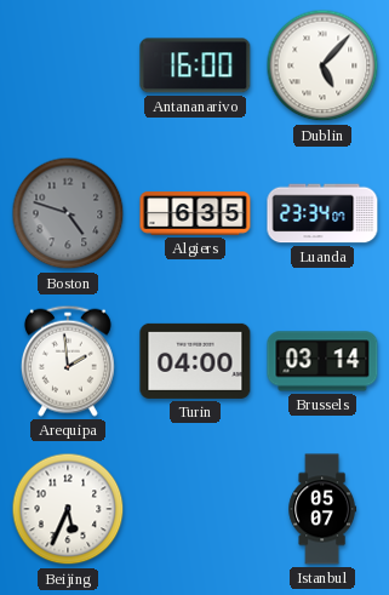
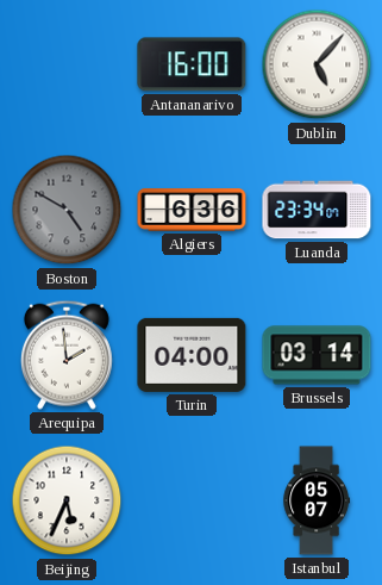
Boston: 4:48 -> 4:50
Algiers: 6:35 -> 6:36
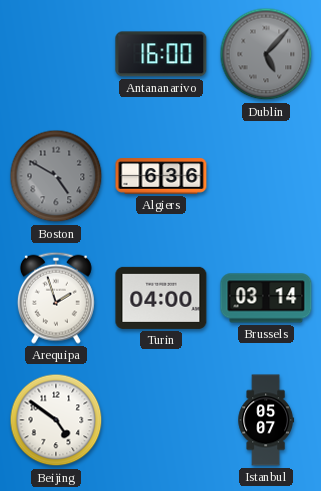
Dublin dial: white -> grey
Luanda: 23:34 -> none
Arequipa: 1:59 -> 1:57
Beijing: 5:34 -> 4:51
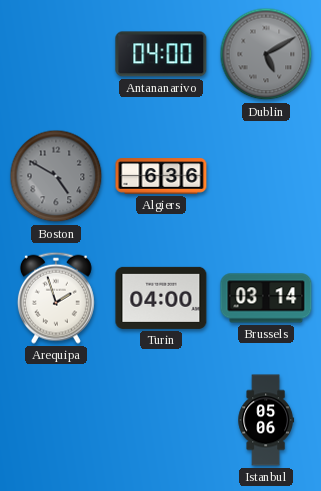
Antananarivo: 16:00 -> 04:00
Dublin: 5:07 -> 5:10
Beijing: 4:51 -> none
Istanbul: 05:07 -> 05:06
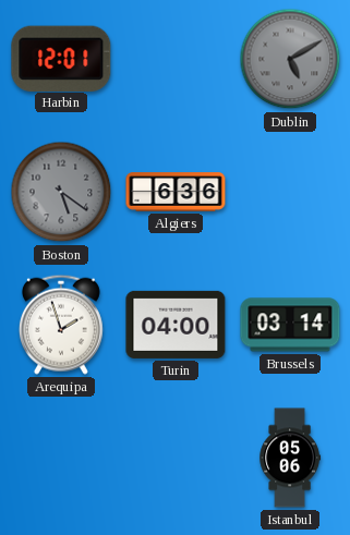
Harbin: none -> 12:01
Antananarivo: 04:00 -> none
Boston: 4:50 -> 5:21
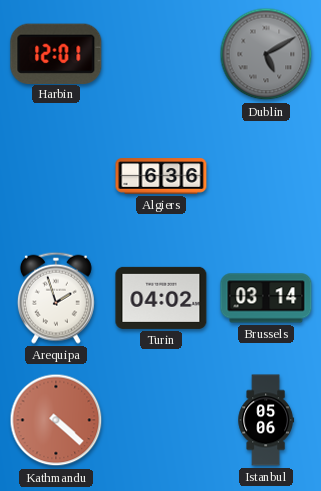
Boston: 5:21 -> none
Turin: 04:00 -> 04:02
Kathmandu: none -> 4:22
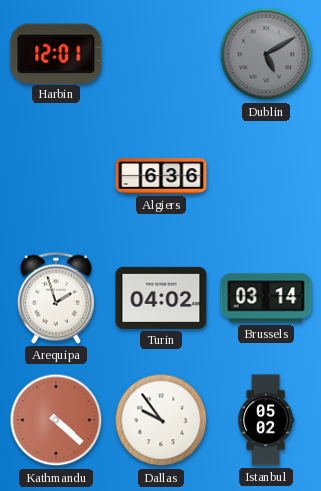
Dallas: none -> 9:54
Istanbul: 05:06 -> 05:02
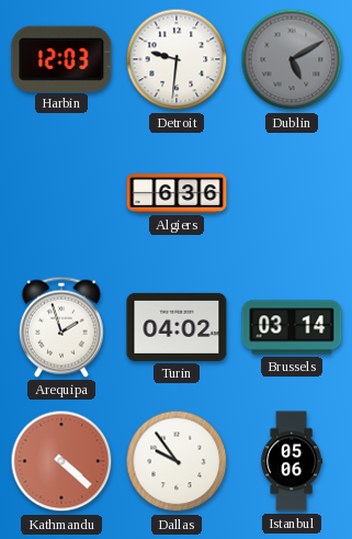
Harbin: 12:01 -> 12:03
Detroit: none -> 9:31
Istanbul: 05:02 -> 05:06
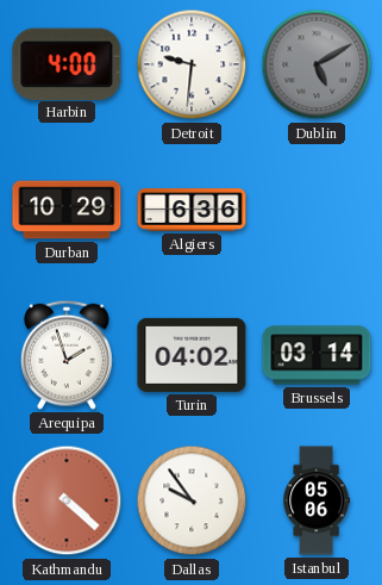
Harbin: 12:03 -> 4:00
Durban: none -> 10:29
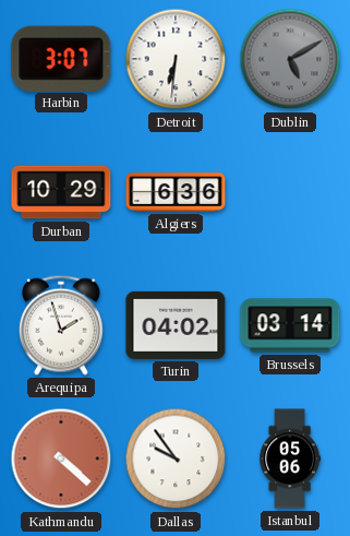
Harbin: 4:00 -> 3:07
Detroit: 9:31 -> 6:31
